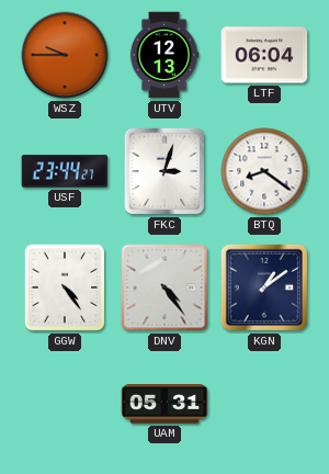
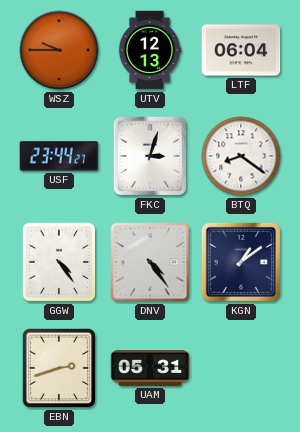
EBN: none -> 2:42
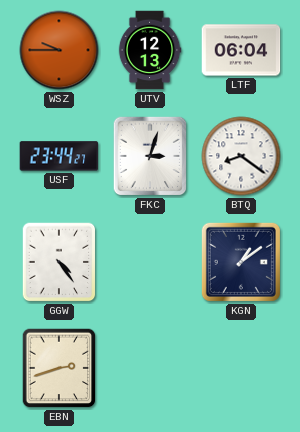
DNV: 4:24 -> none
UAM: 05:31 -> none
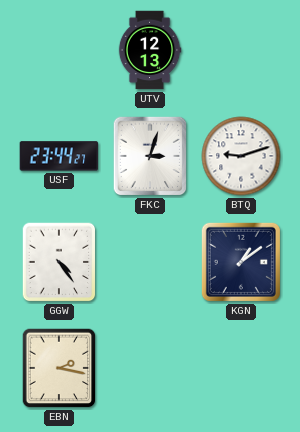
WSZ: 9:45 -> none
LTF: 06:04 -> none
BTQ: 8:21 -> 9:12
EBN: 2:42 -> 2:17
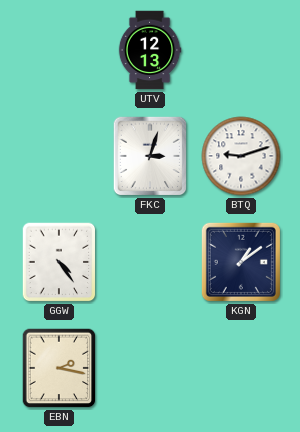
USF: 23:44 -> none
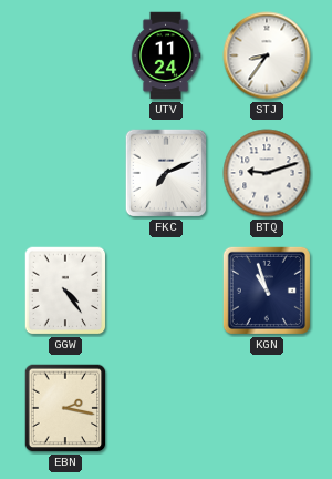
UTV: 12:13 -> 11:24
STJ: none -> 8:36
FKC: 3:03 -> 7:11
KGN: 1:09 -> 10:57
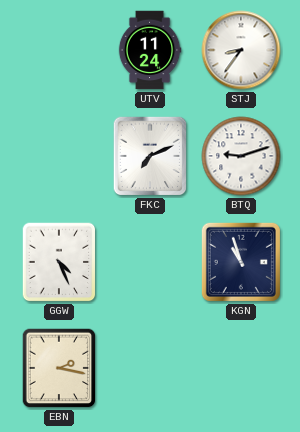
GGW: 4:24 -> 4:26
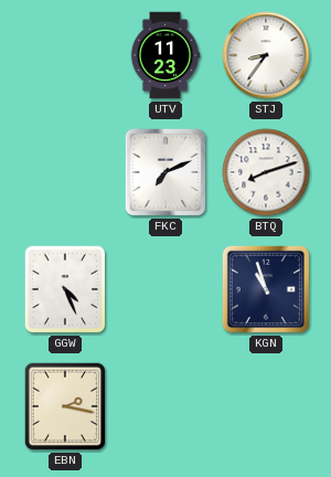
UTV: 11:24 -> 11:23
BTQ: 9:12 -> 8:12
